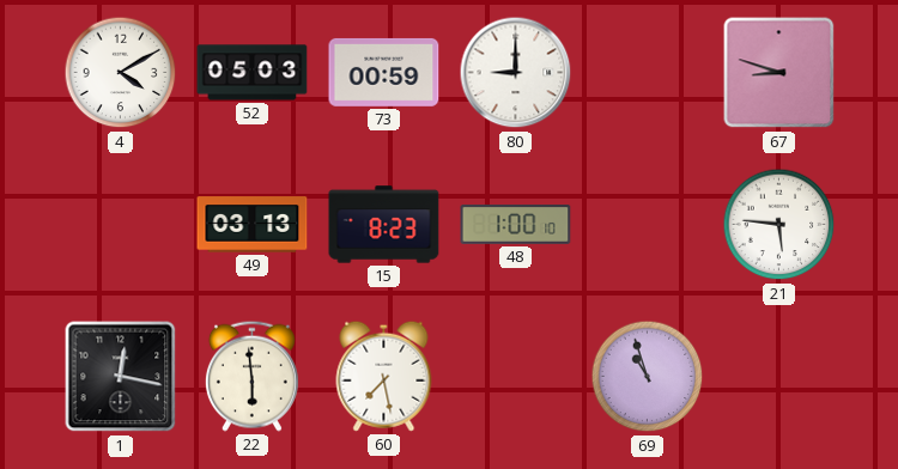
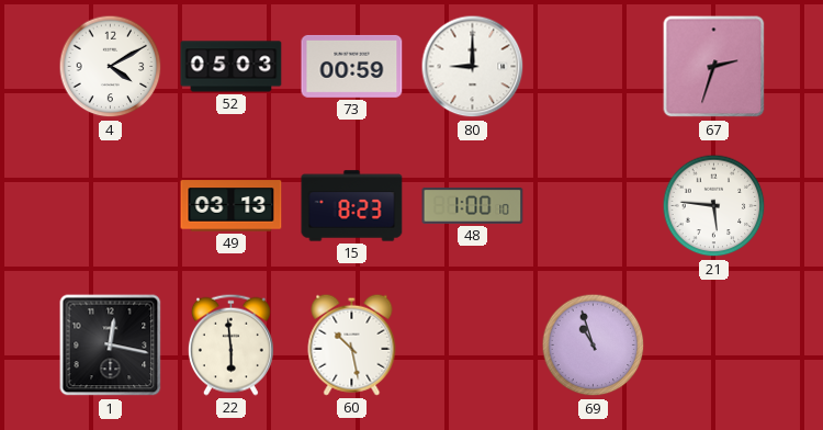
67: 8:48 -> 2:33
60: 7:28 -> 10:28
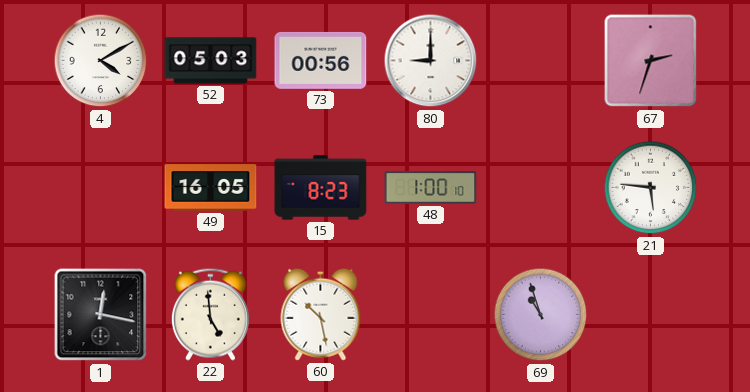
73: 00:59 -> 00:56
49: 03:13 -> 16:05
22: 5:59 -> 4:59
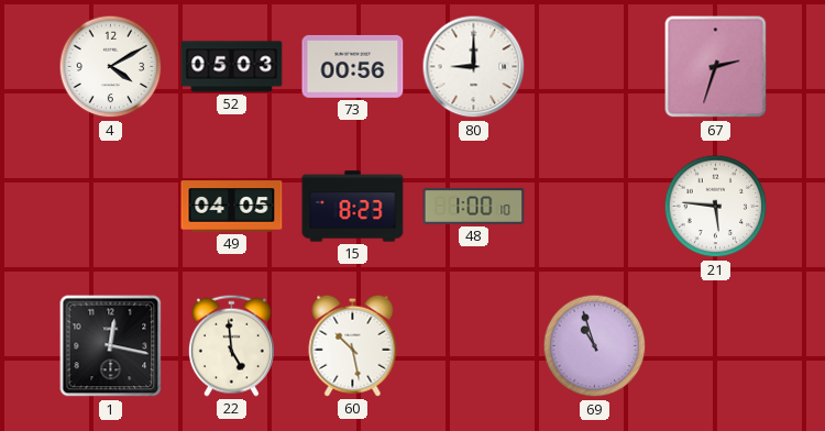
49: 16:05 -> 04:05
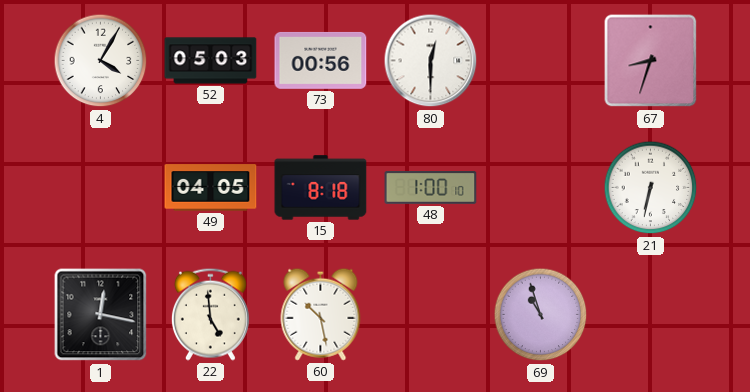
4: 4:10 -> 4:05
80: 9:00 -> 12:30
67: 2:33 -> 8:33
15: 8:23 -> 8:18
21: 5:46 -> 6:32
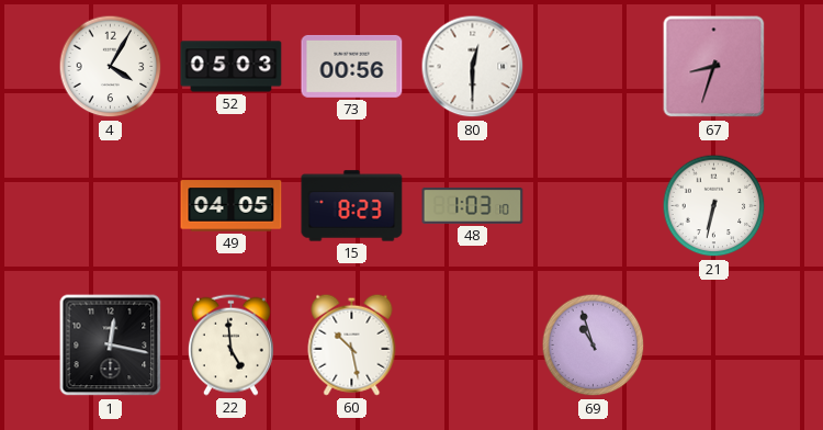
15: 8:18 -> 8:23
48: 1:00 -> 1:03
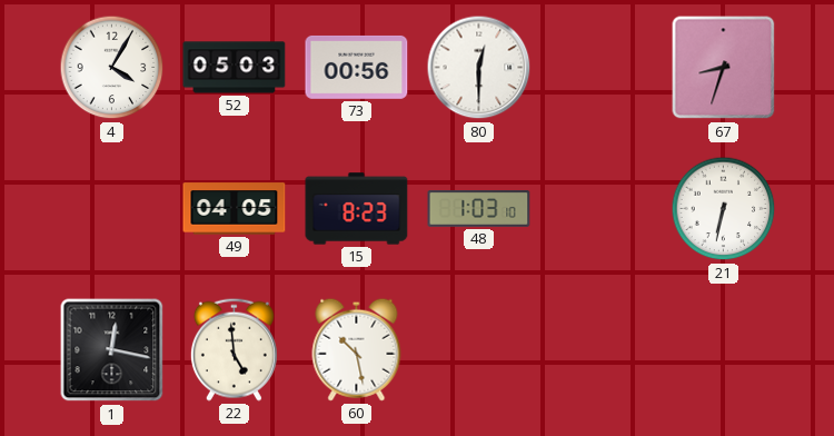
69: 10:57 -> none
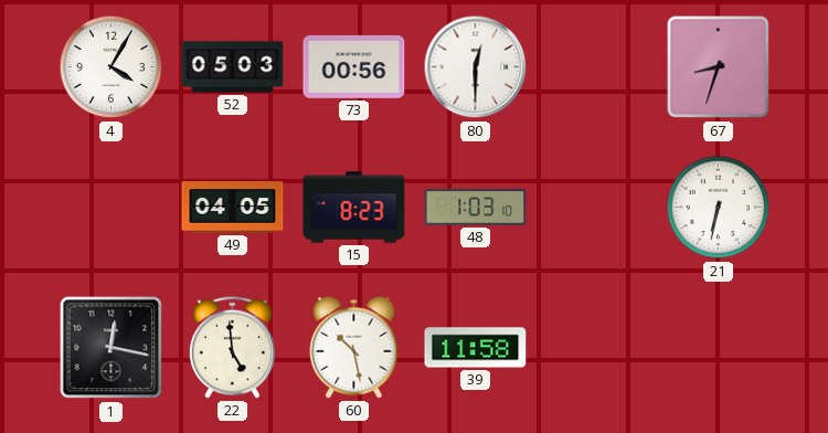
39: none -> 11:58
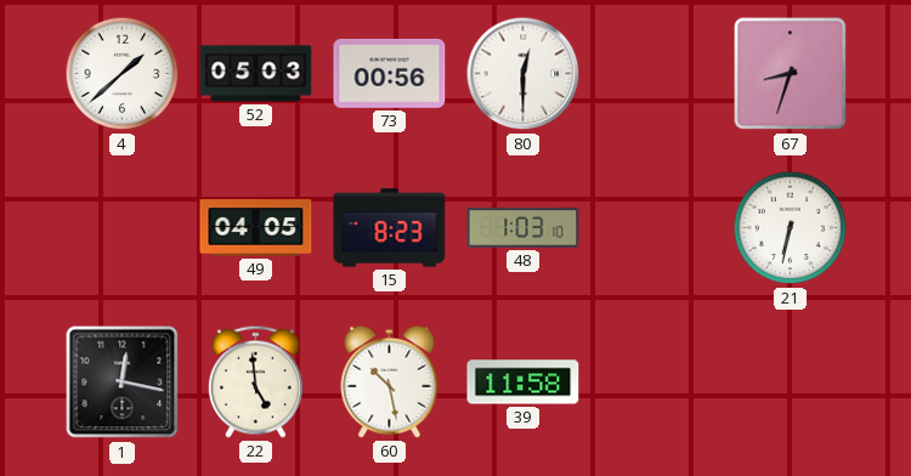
4: 4:05 -> 1:38
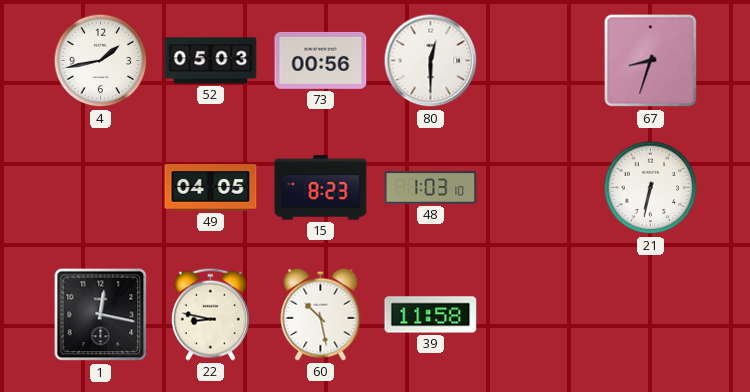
4: 1:38 -> 1:43
22: 4:59 -> 8:47
